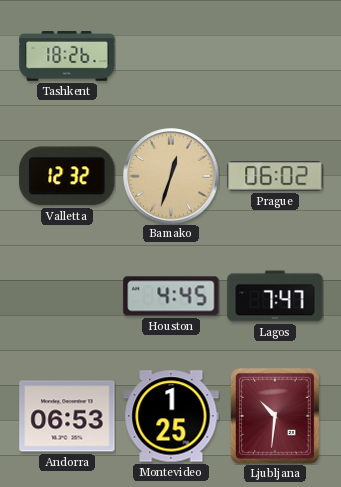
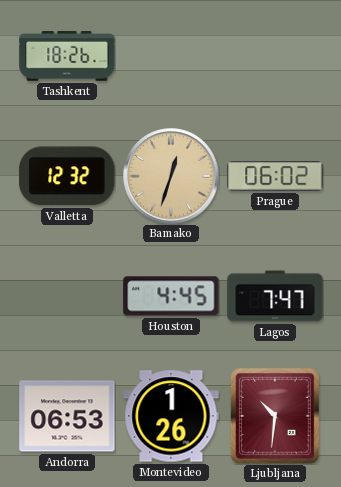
Montevideo: 1:25 -> 1:26
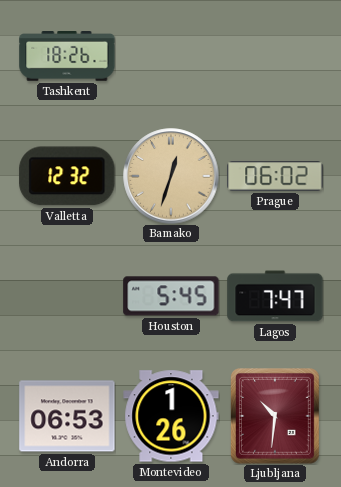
Houston: 4:45 -> 5:45
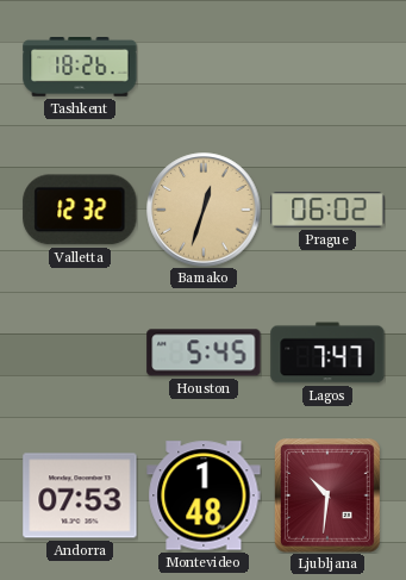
Andorra: 06:53 -> 07:53
Montevideo: 1:26 -> 1:48
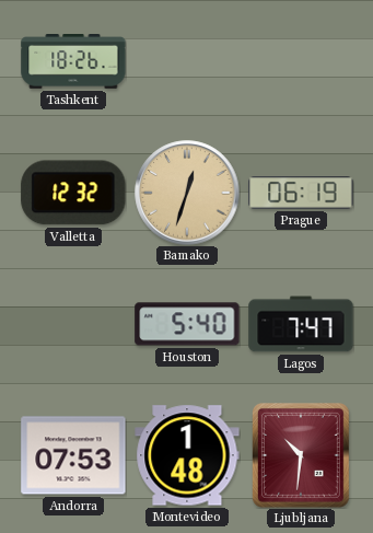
Prague: 06:02 -> 06:19
Houston: 5:45 -> 5:40
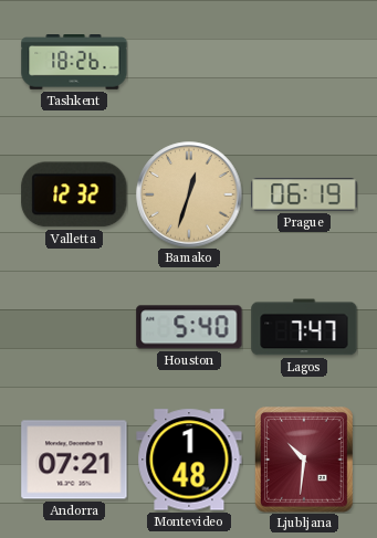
Andorra: 07:53 -> 07:21
